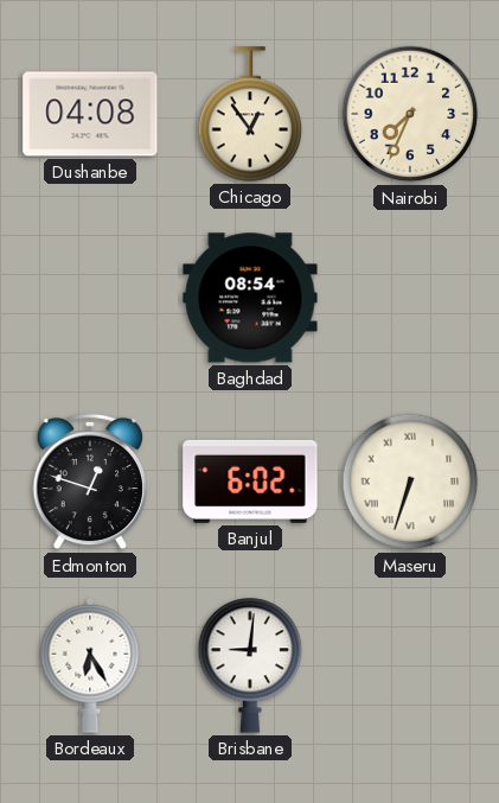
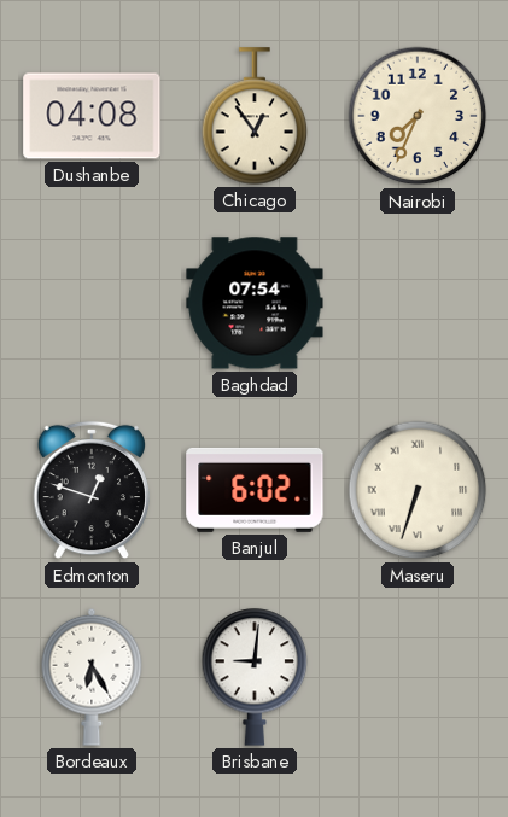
Baghdad: 08:54 -> 07:54
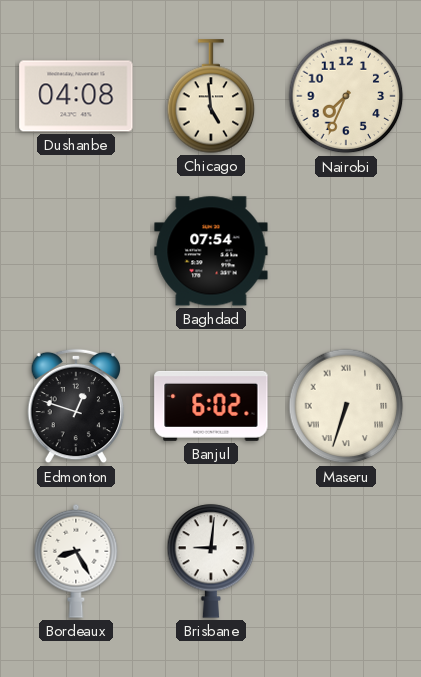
Chicago: 12:54 -> 4:59
Bordeaux: 6:25 -> 8:25
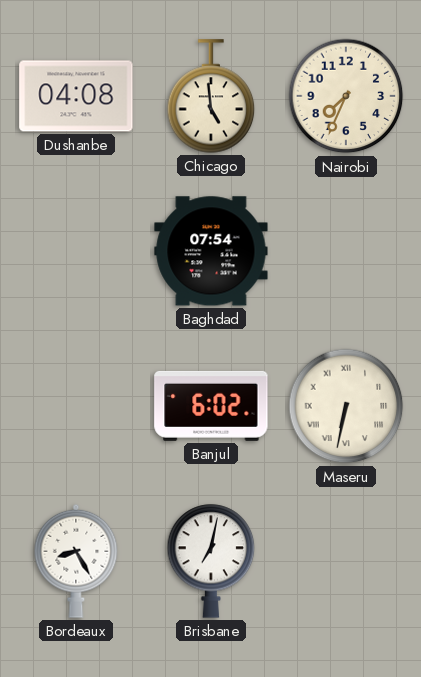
Edmonton: 12:48 -> none
Maseru: 6:33 -> 6:32
Brisbane: 9:01 -> 7:02
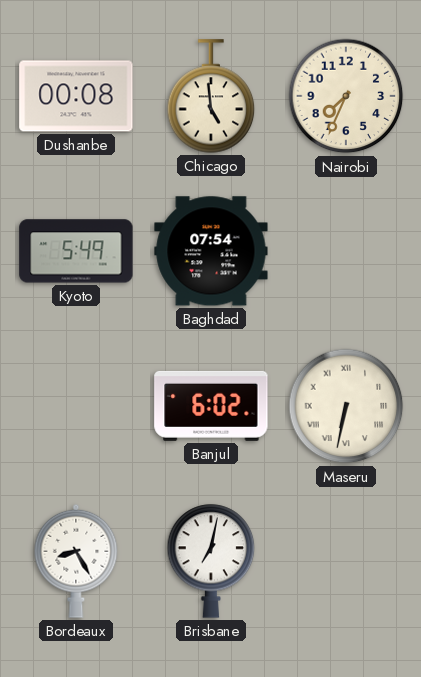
Dushanbe: 04:08 -> 00:08
Kyoto: none -> 5:49
